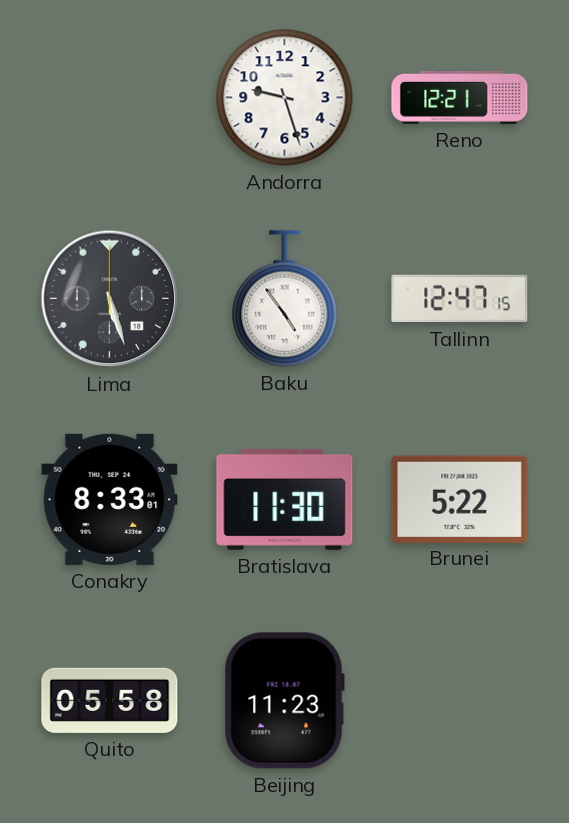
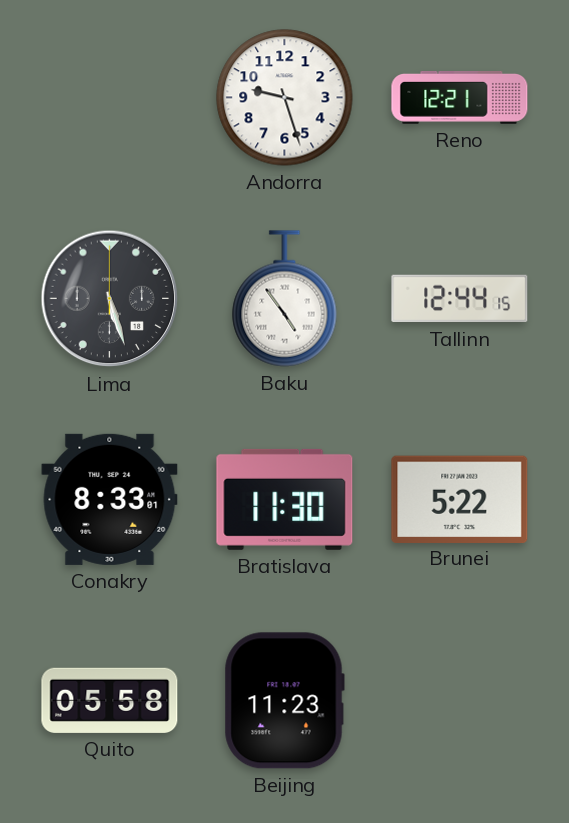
Tallinn: 12:47 -> 12:44
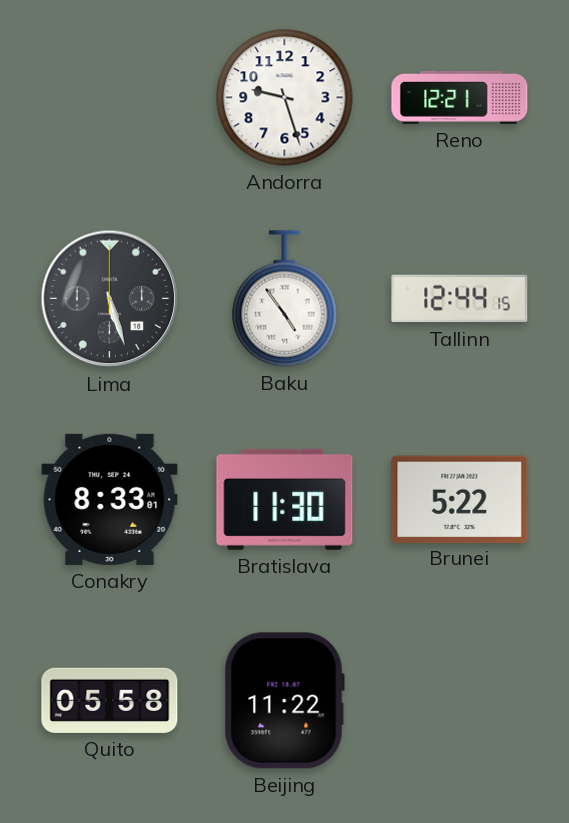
Beijing: 11:23 -> 11:22
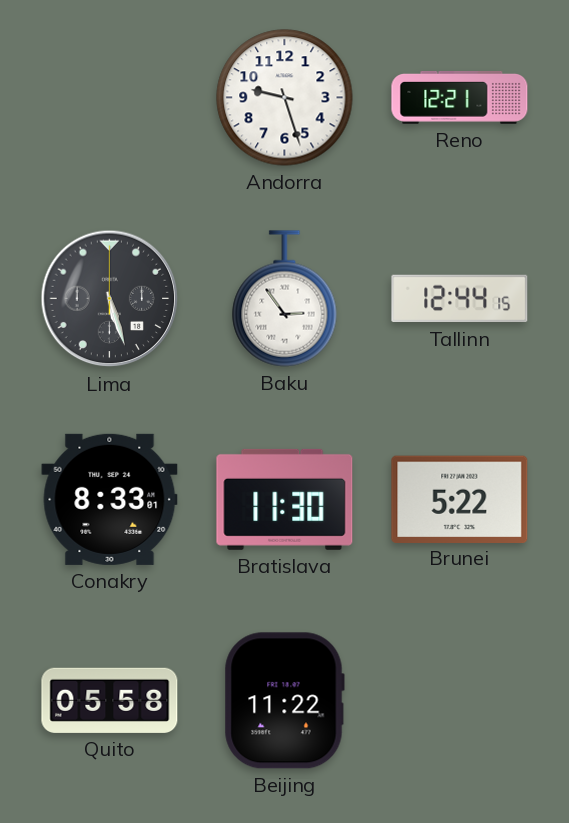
Baku: 4:54 -> 2:54
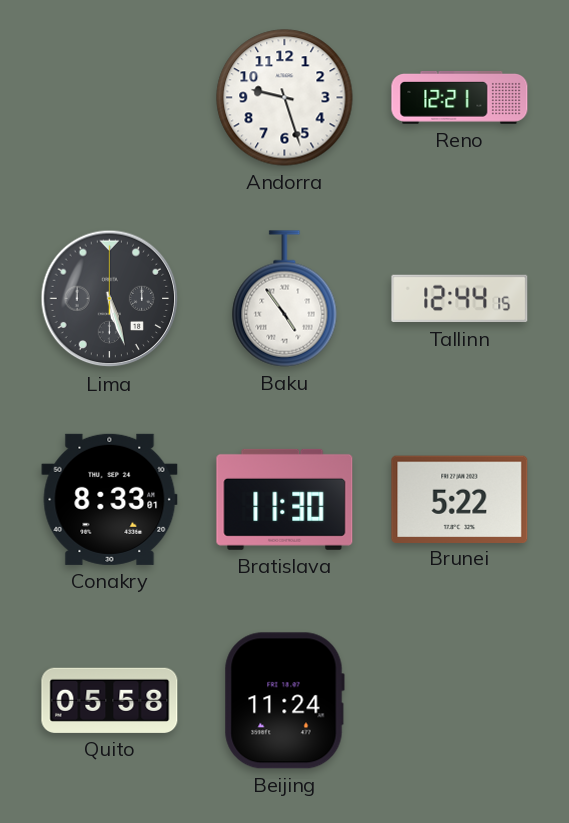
Baku: 2:54 -> 4:54
Beijing: 11:22 -> 11:24
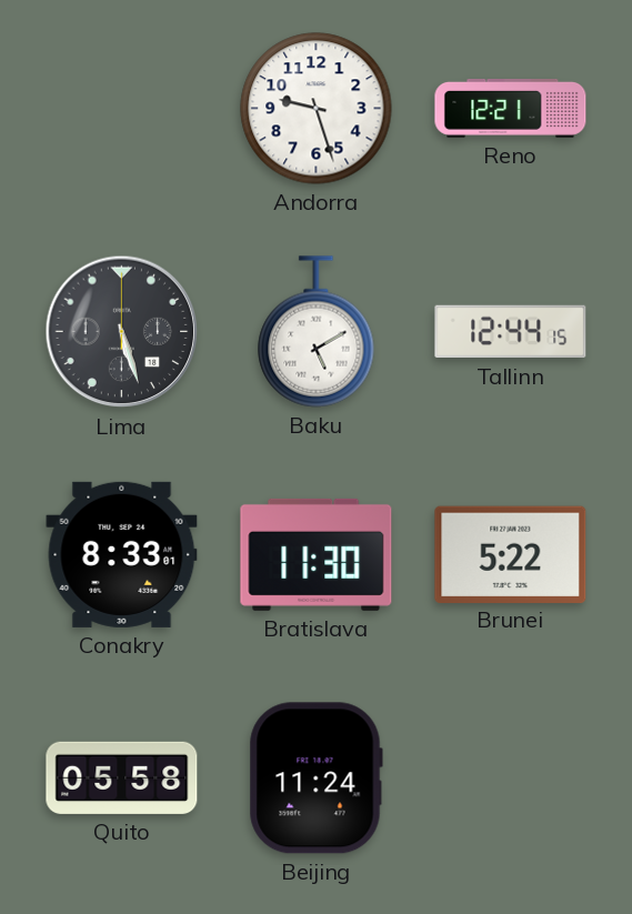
Baku: 4:54 -> 5:10
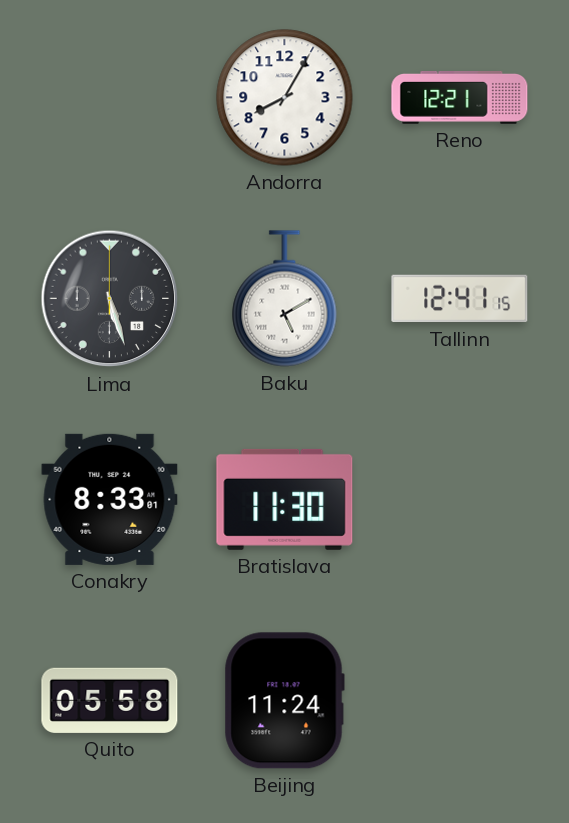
Andorra: 9:27 -> 8:05
Tallinn: 12:44 -> 12:41
Brunei: 5:22 -> none
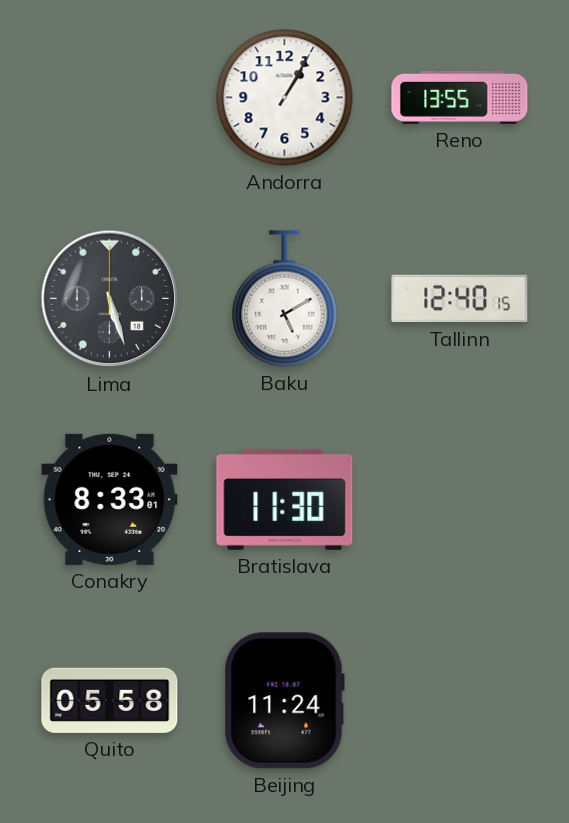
Andorra: 8:05 -> 1:05
Reno: 12:21 -> 13:55
Tallinn: 12:41 -> 12:40
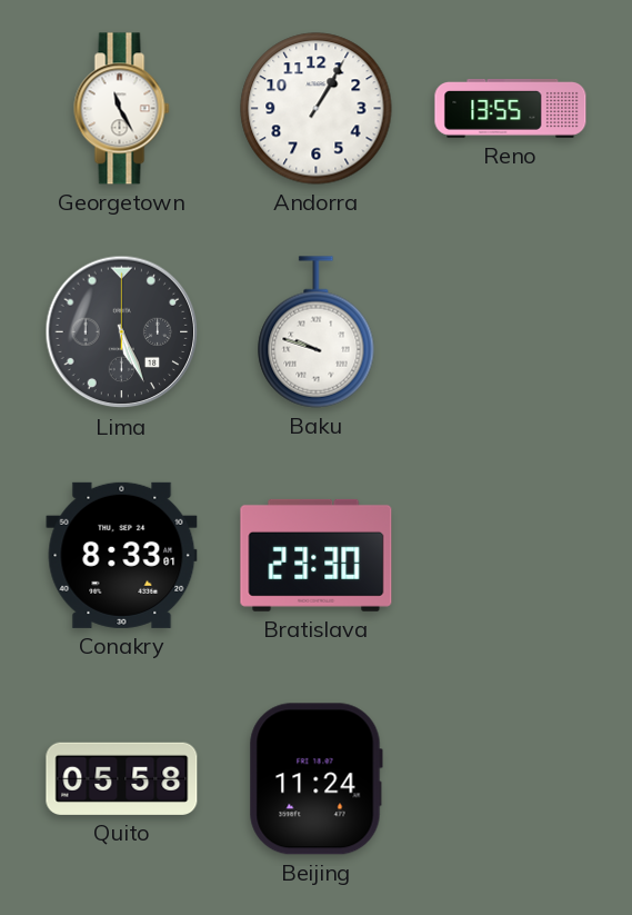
Georgetown: none -> 11:25
Lima: 5:27 -> 5:26
Baku: 5:10 -> 9:48
Tallinn: 12:40 -> none
Bratislava: 11:30 -> 23:30
